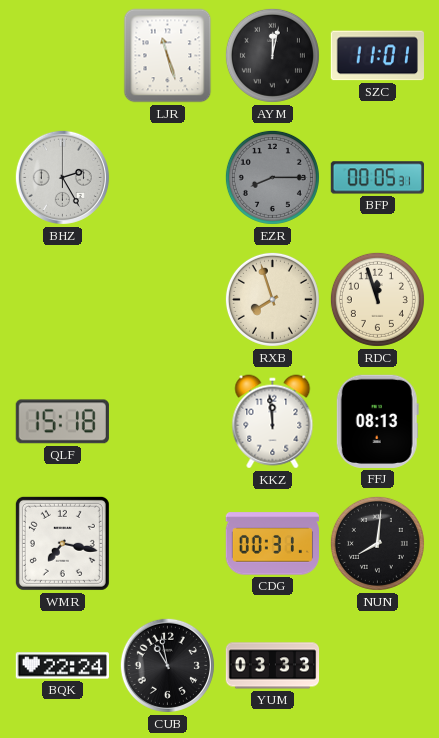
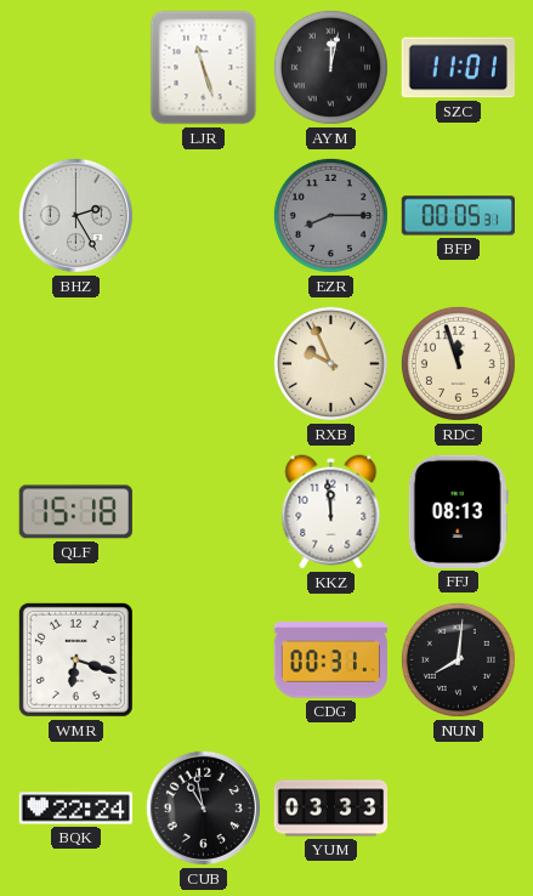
RXB: 7:57 -> 9:56
WMR: 7:17 -> 6:18
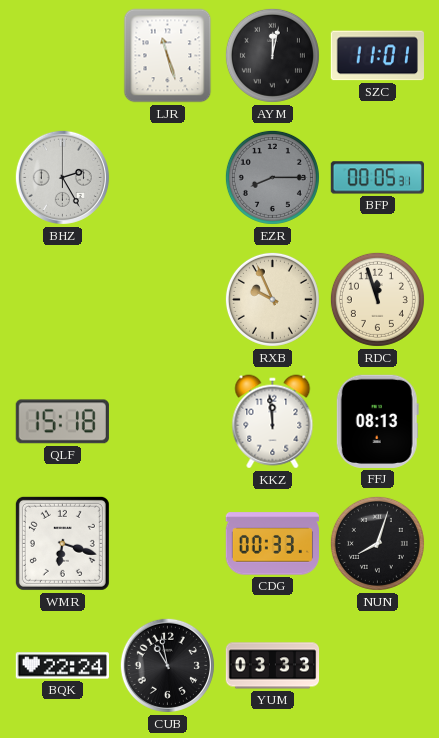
CDG: 00:31 -> 00:33
NUN: 8:01 -> 8:03
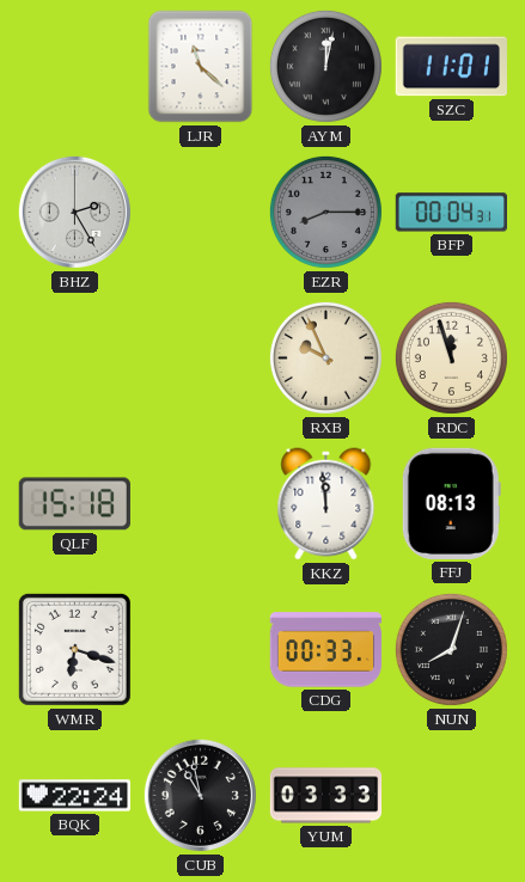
LJR: 11:27 -> 11:22
BFP: 00:05 -> 00:04
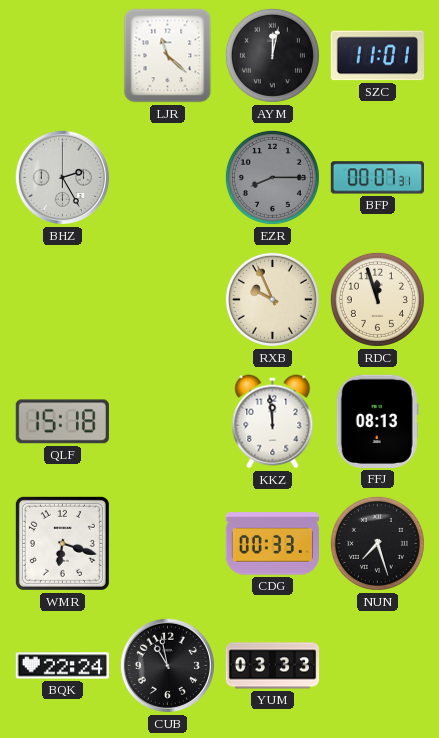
BFP: 00:04 -> 00:07
NUN: 8:03 -> 7:27
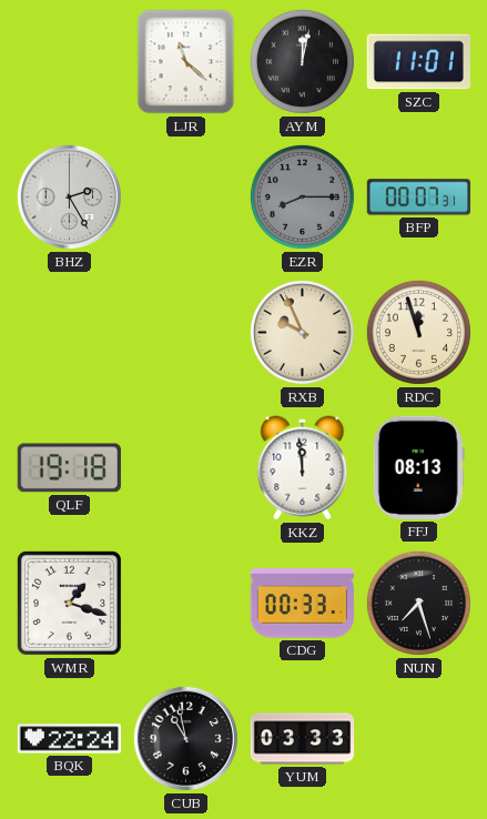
QLF: 15:18 -> 19:18
WMR: 6:18 -> 1:18
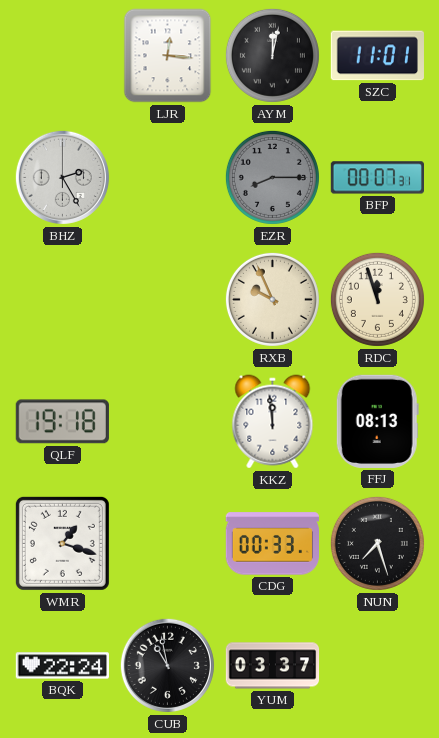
LJR: 11:22 -> 12:16
YUM: 03:33 -> 03:37
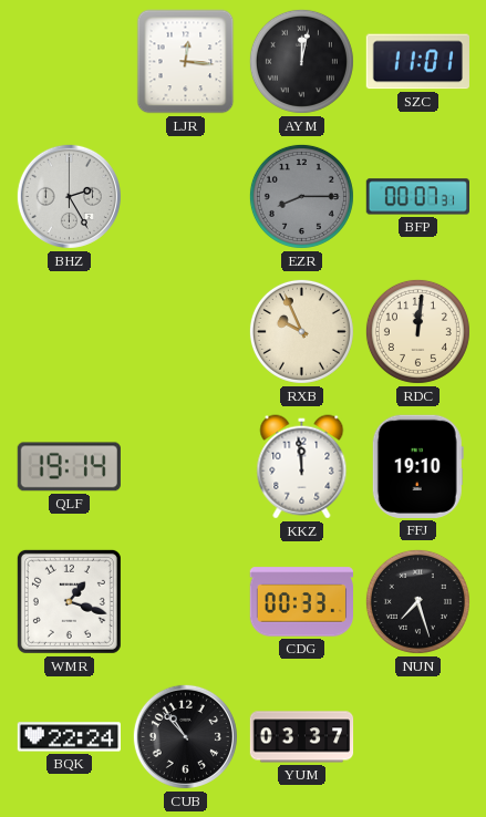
RDC: 11:57 -> 12:01
QLF: 19:18 -> 19:14
FFJ: 08:13 -> 19:10
CUB: 10:58 -> 10:53
